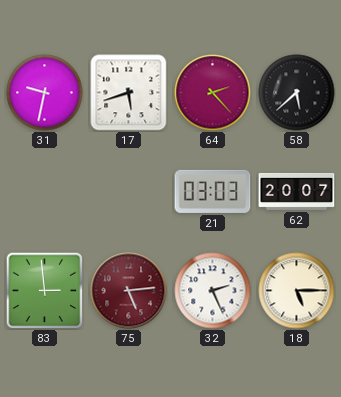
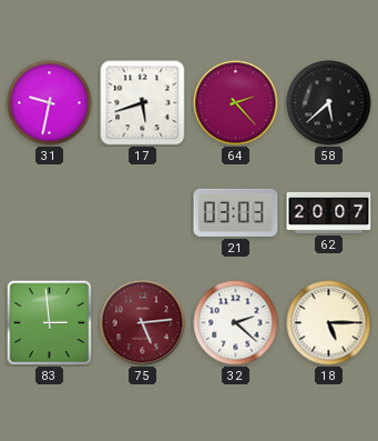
32: 2:26 -> 2:22
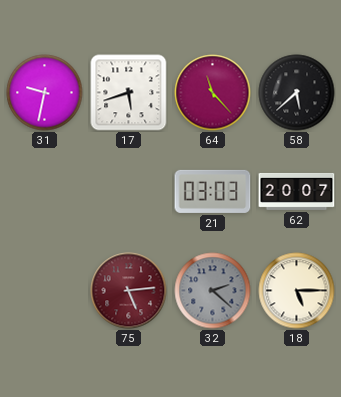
64: 2:23 -> 11:23
83: 2:59 -> none
32 dial: white -> grey
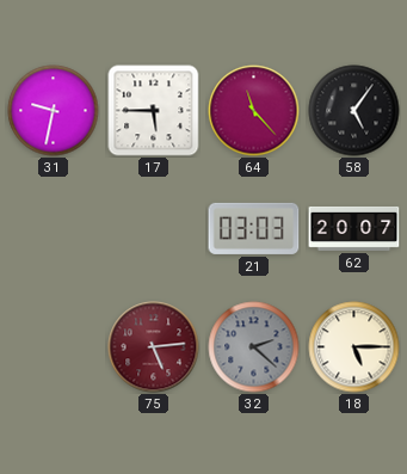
17: 5:42 -> 5:45
58: 5:38 -> 5:06
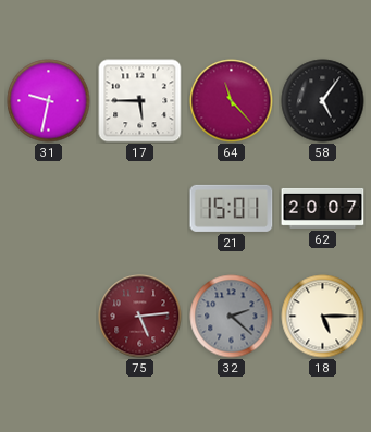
21: 03:03 -> 15:01
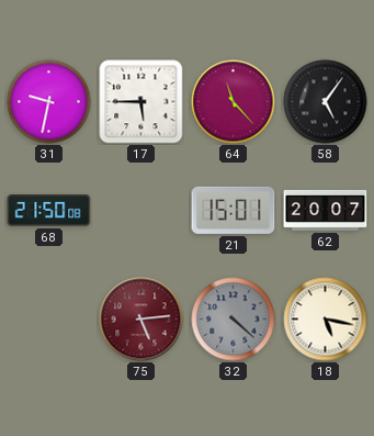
68: none -> 21:50
32: 2:22 -> 4:22
18: 5:15 -> 5:17
